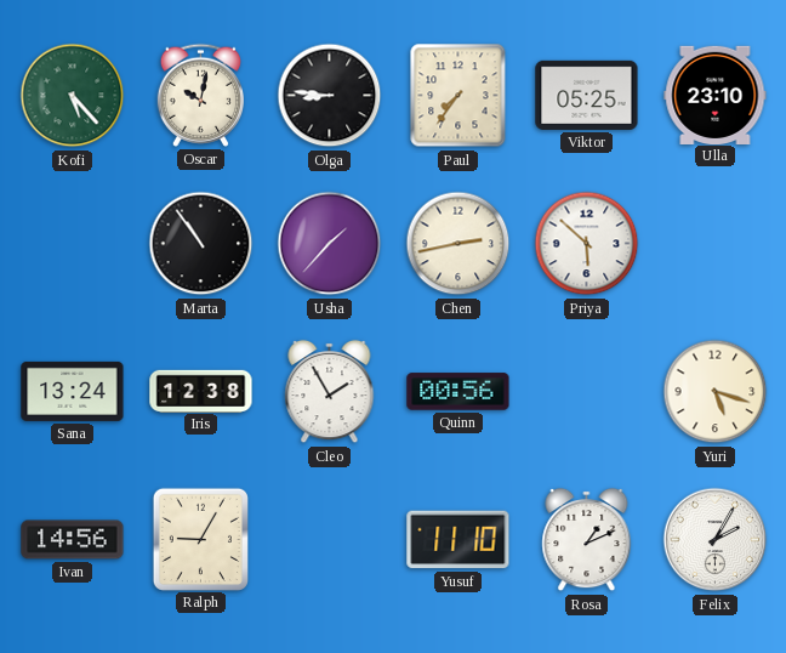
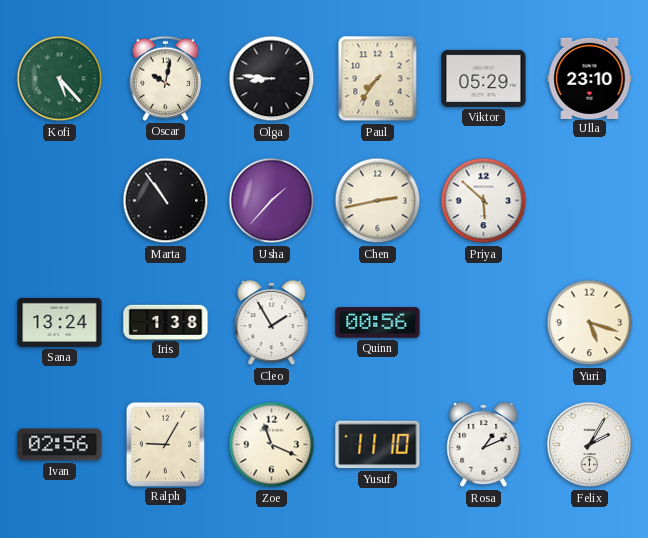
Viktor: 05:25 -> 05:29
Iris: 12:38 -> 1:38
Ivan: 14:56 -> 02:56
Zoe: none -> 11:19
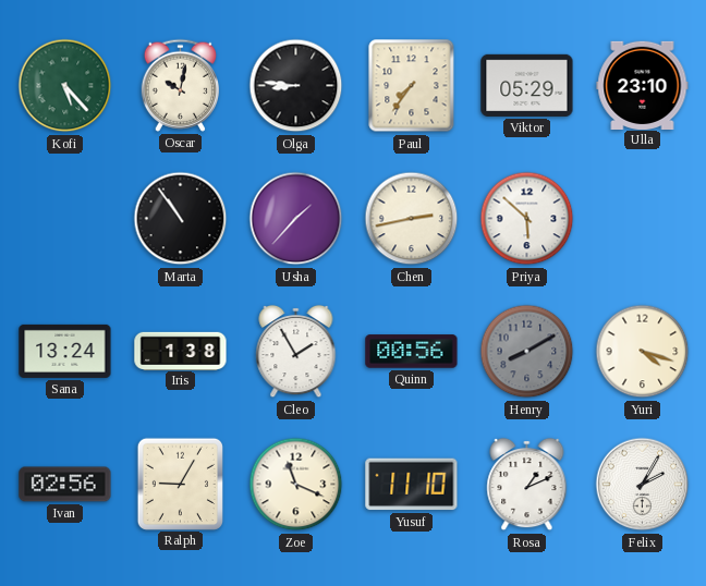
Henry: none -> 8:10
Yuri: 5:18 -> 4:18
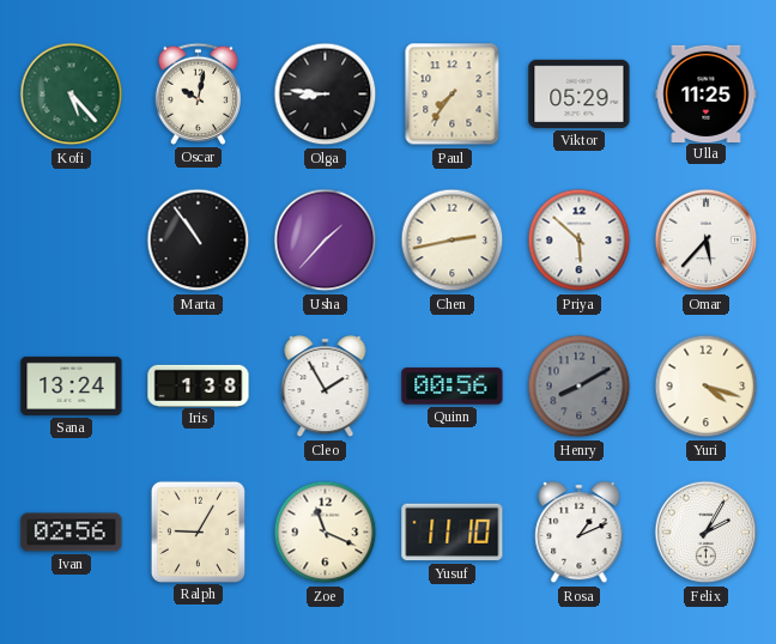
Ulla: 23:10 -> 11:25
Omar: none -> 5:37
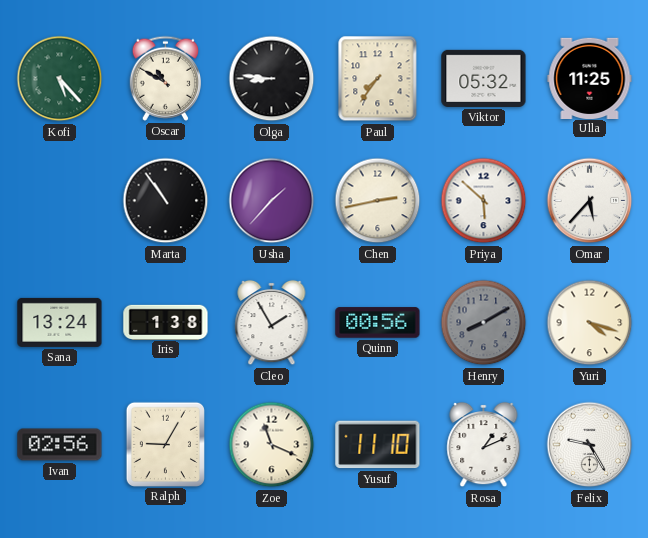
Oscar: 10:02 -> 10:50
Viktor: 05:29 -> 05:32
Felix: 2:05 -> 9:25
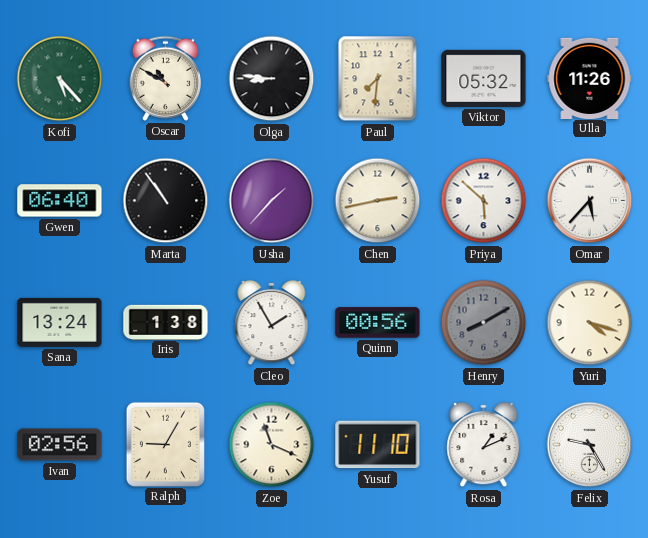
Paul: 7:36 -> 7:31
Ulla: 11:25 -> 11:26
Gwen: none -> 06:40
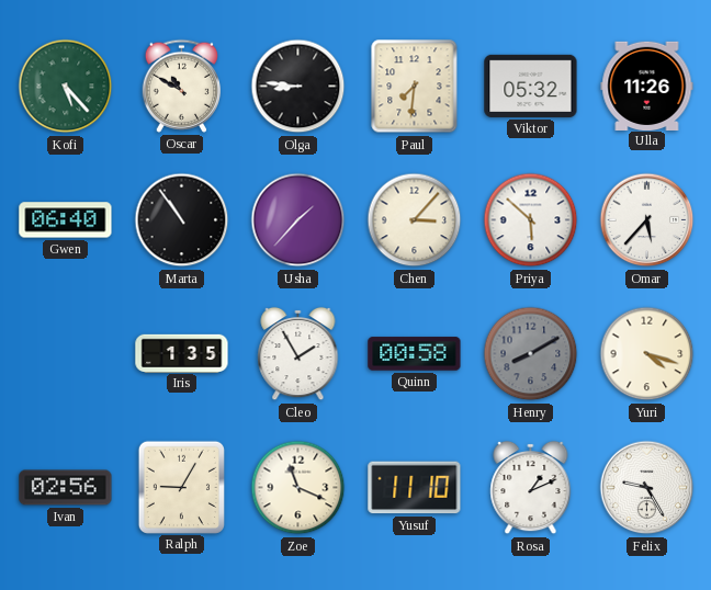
Chen: 2:43 -> 3:07
Sana: 13:24 -> none
Iris: 1:38 -> 1:35
Quinn: 00:56 -> 00:58
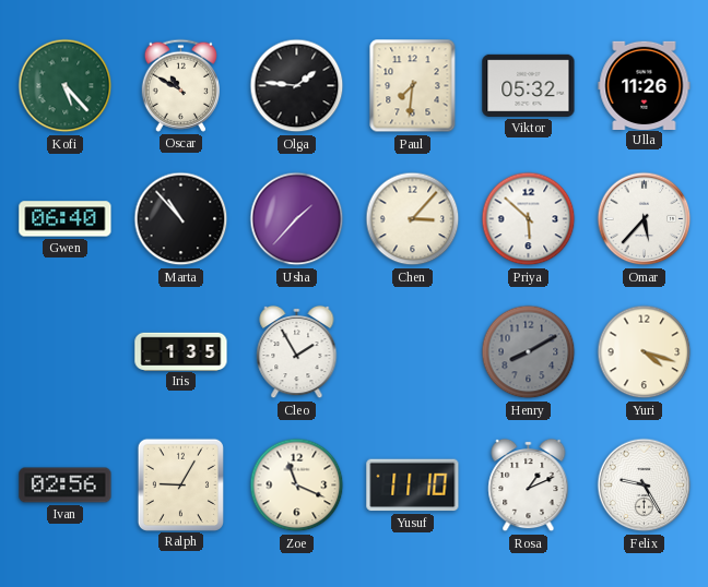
Olga: 8:46 -> 1:46
Marta: 10:54 -> 10:53
Quinn: 00:58 -> none
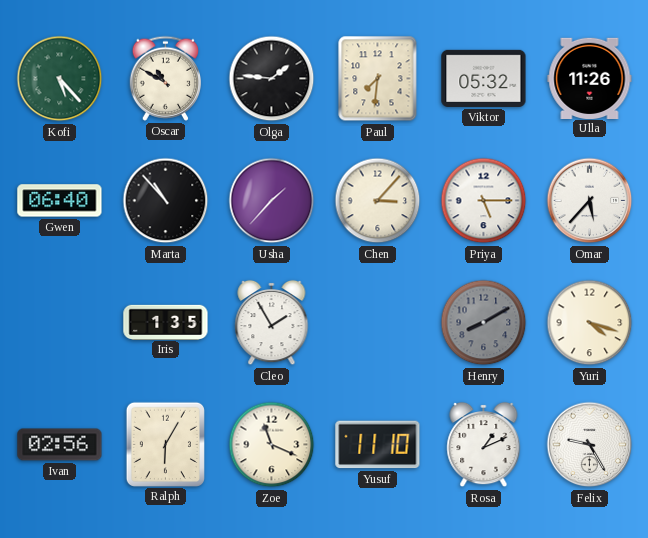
Priya: 5:52 -> 5:15
Ralph: 9:05 -> 6:05
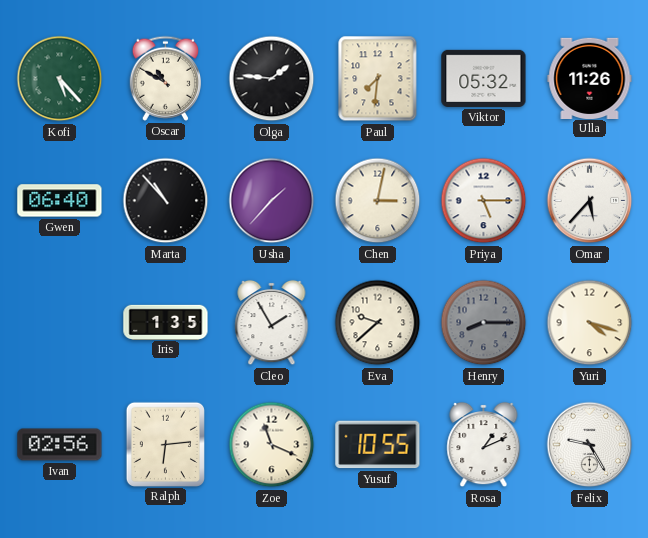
Chen: 3:07 -> 3:02
Eva: none -> 9:38
Henry: 8:10 -> 8:15
Ralph: 6:05 -> 6:14
Yusuf: 11:10 -> 10:55
